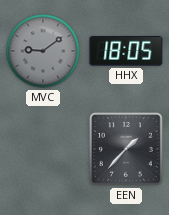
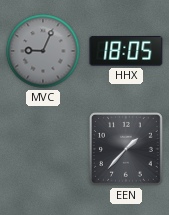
MVC: 9:09 -> 9:04
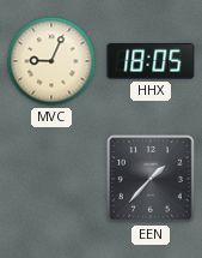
MVC dial: grey -> cream
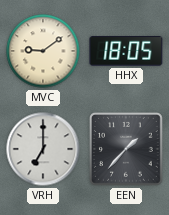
MVC: 9:04 -> 9:09
VRH: none -> 7:00
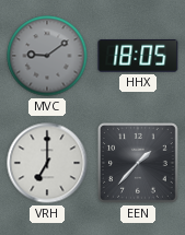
MVC dial: cream -> grey
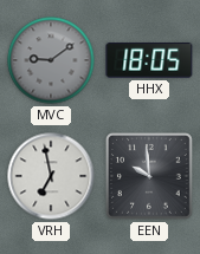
VRH: 7:00 -> 6:58
EEN: 1:37 -> 9:59
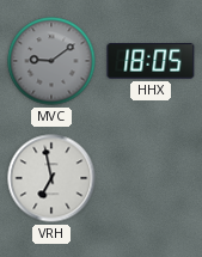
EEN: 9:59 -> none
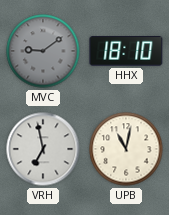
HHX: 18:05 -> 18:10
UPB: none -> 11:02
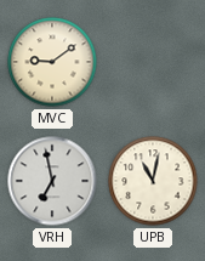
MVC dial: grey -> cream
HHX: 18:10 -> none
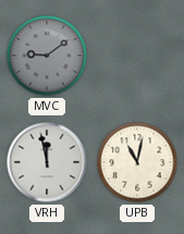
MVC dial: cream -> grey
VRH: 6:58 -> 11:58
